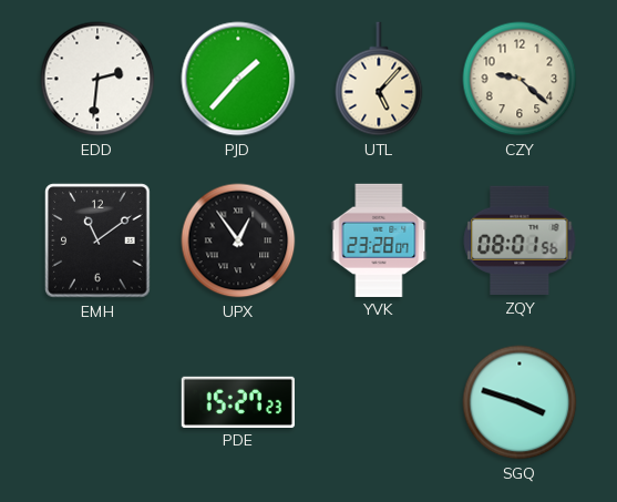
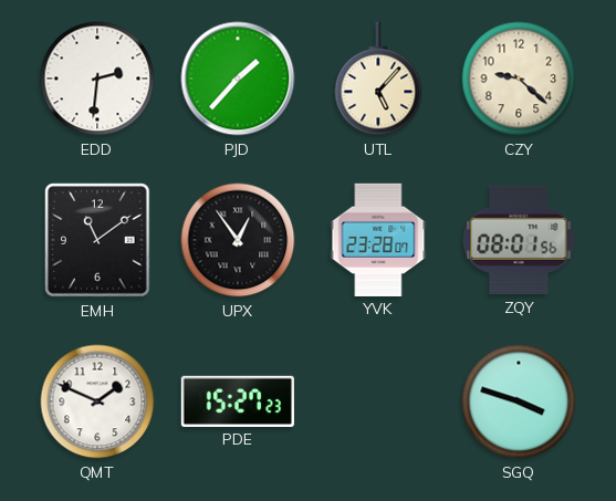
QMT: none -> 1:49
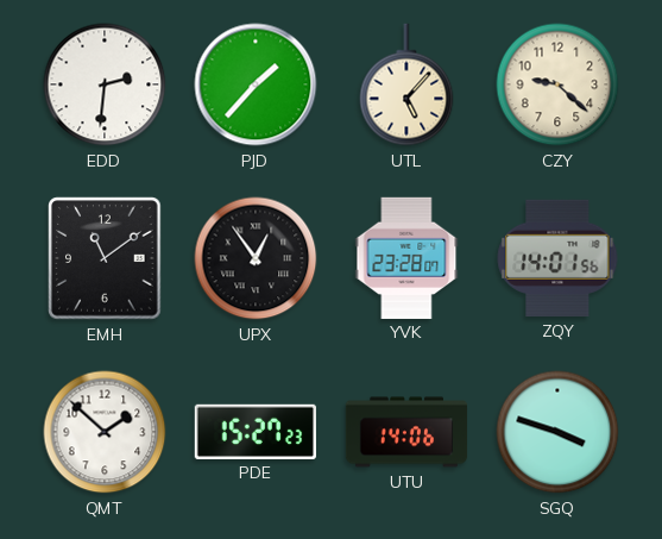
ZQY: 08:01 -> 14:01
QMT: 1:49 -> 1:52
UTU: none -> 14:06
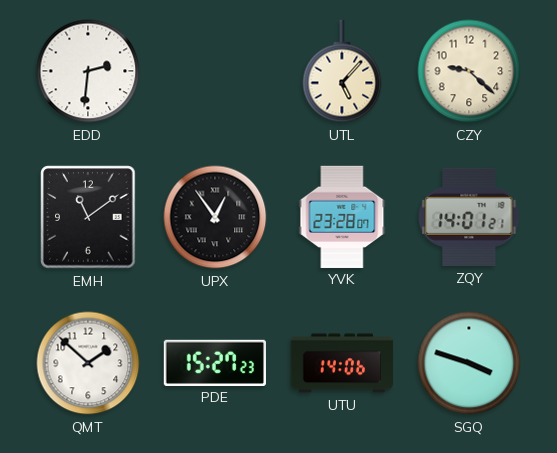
PJD: 1:37 -> none
ZQY: 14:01:56 -> 14:01:21
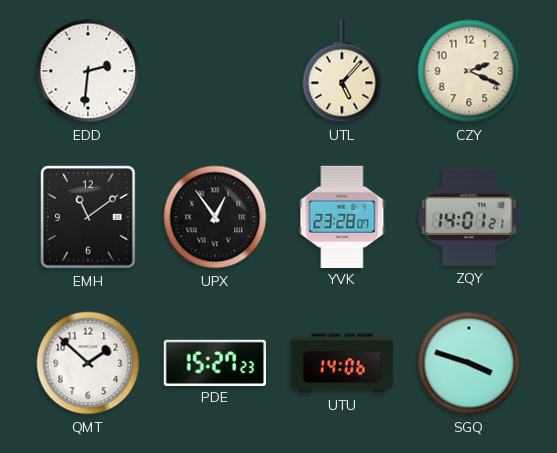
CZY: 9:22 -> 2:19
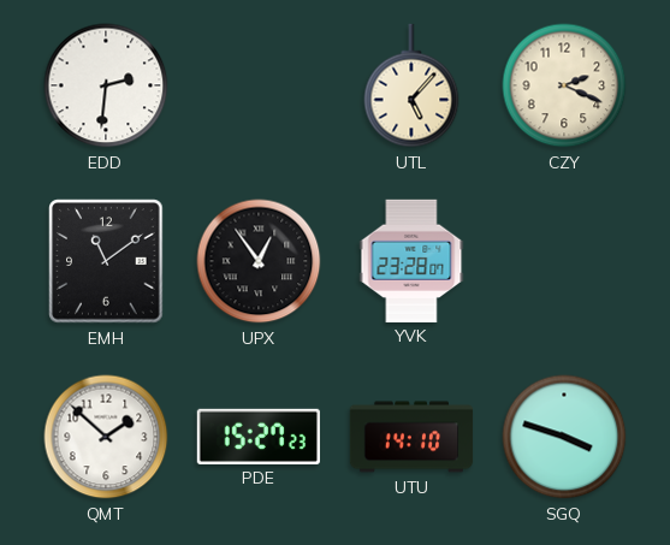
ZQY: 14:01 -> none
UTU: 14:06 -> 14:10
